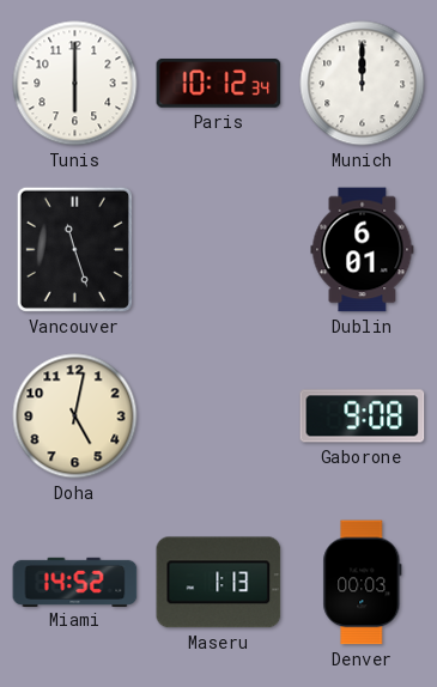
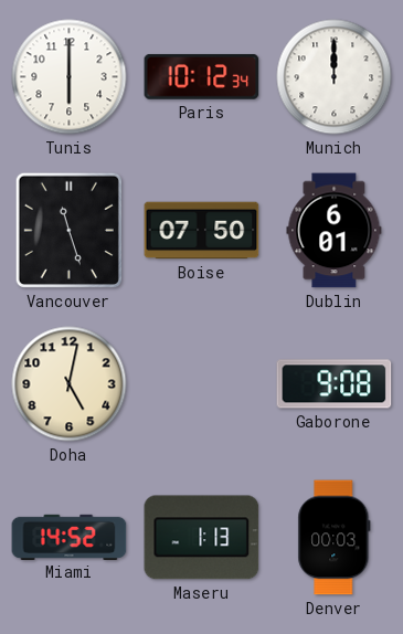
Boise: none -> 07:50
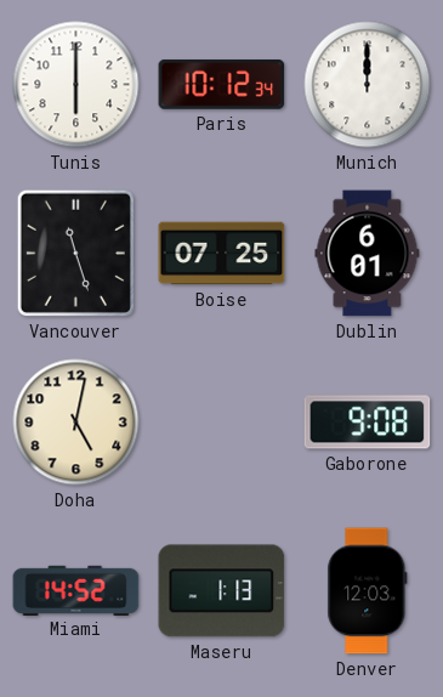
Boise: 07:50 -> 07:25
Denver: 00:03 -> 12:03
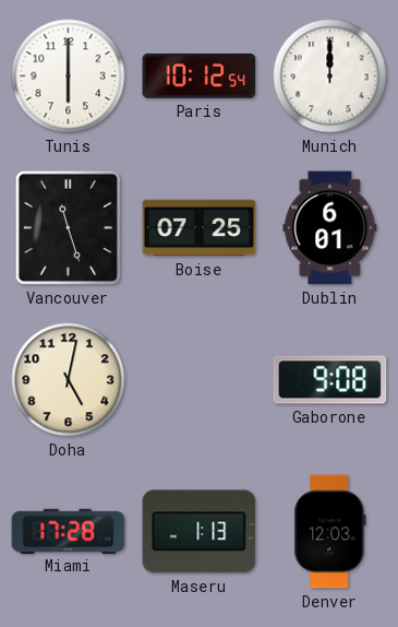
Paris: 10:12:34 -> 10:12:54
Miami: 14:52 -> 17:28
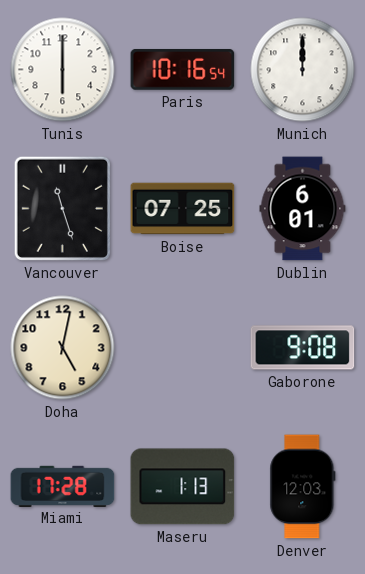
Paris: 10:12 -> 10:16
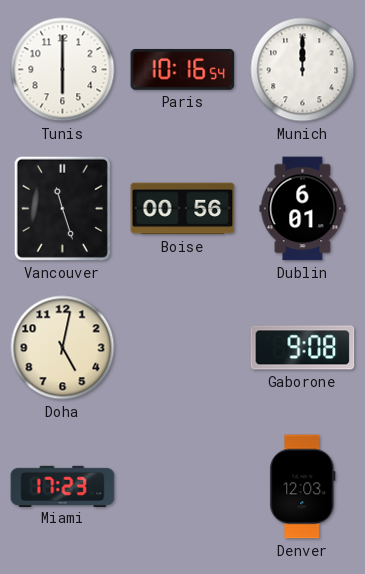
Boise: 07:25 -> 00:56
Miami: 17:28 -> 17:23
Maseru: 1:13 -> none
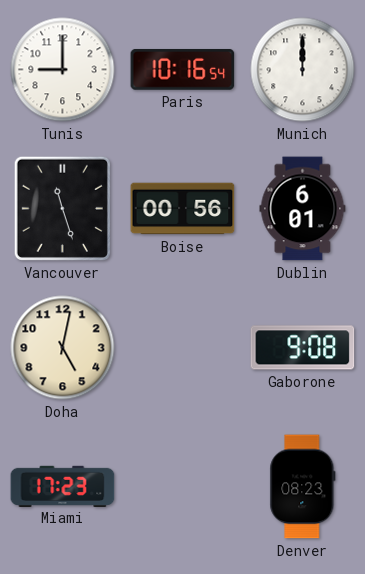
Tunis: 6:00 -> 9:00
Denver: 12:03 -> 08:23
